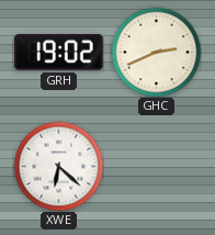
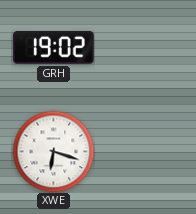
GHC: 2:41 -> none
XWE: 6:22 -> 6:18
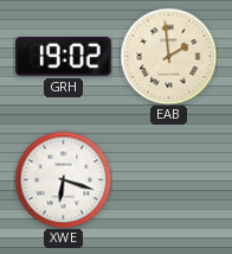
EAB: none -> 1:59
